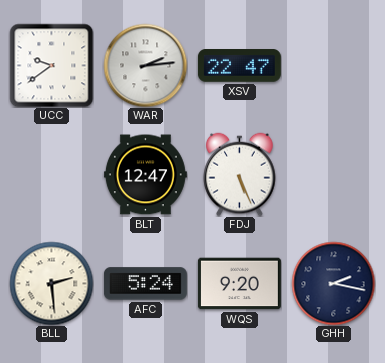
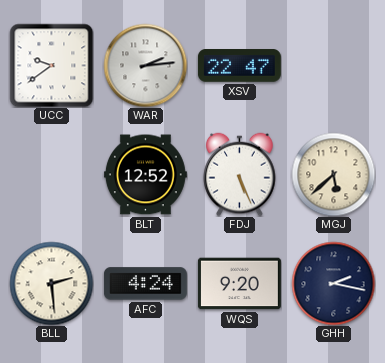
BLT: 12:47 -> 12:52
MGJ: none -> 5:38
AFC: 5:24 -> 4:24
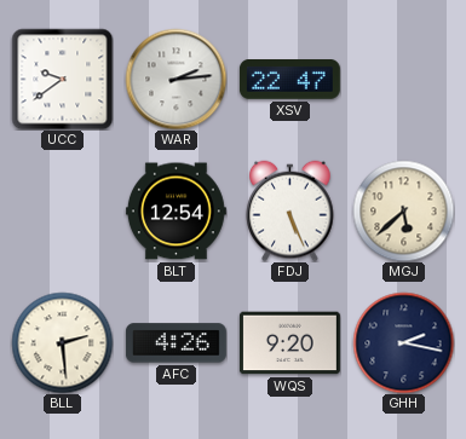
BLT: 12:52 -> 12:54
AFC: 4:24 -> 4:26
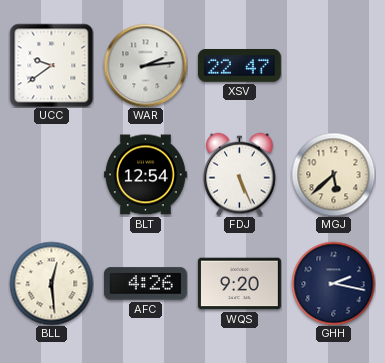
BLL: 2:29 -> 12:29
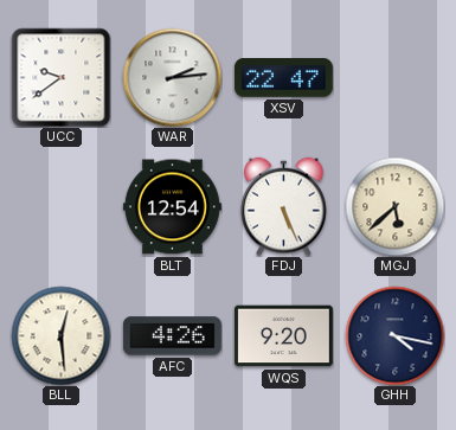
GHH: 2:17 -> 4:17
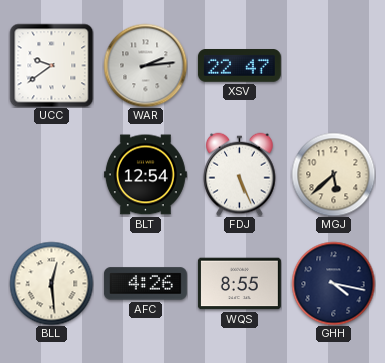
WQS: 9:20 -> 8:55
